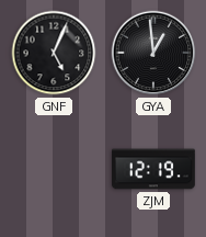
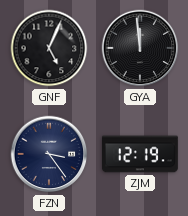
GYA: 12:59 -> 11:59
FZN: none -> 3:24
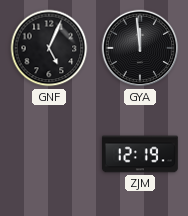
FZN: 3:24 -> none
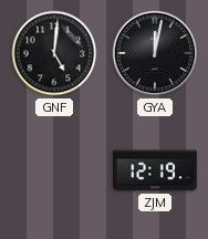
GNF: 5:04 -> 5:01
GYA: 11:59 -> 12:02
